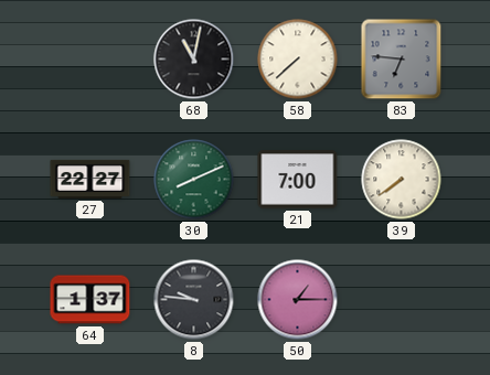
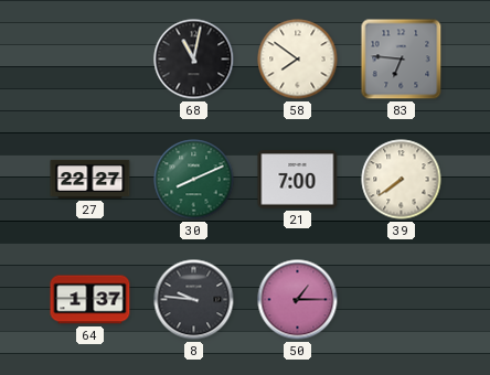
58: 7:38 -> 7:51
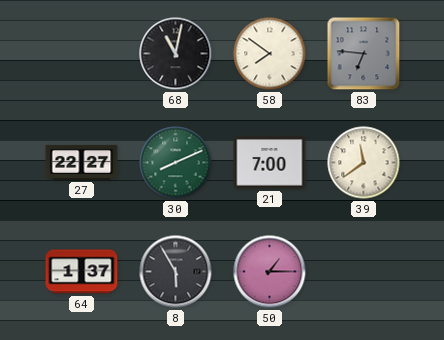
39: 7:39 -> 11:39
8: 9:46 -> 5:55
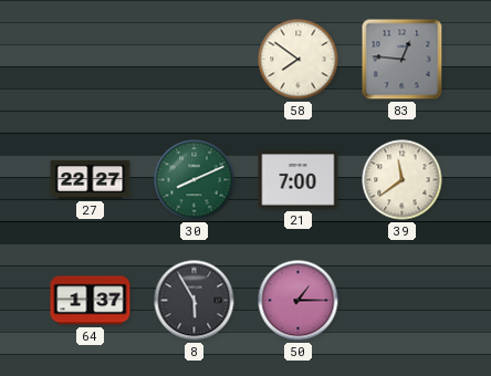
68: 11:02 -> none
83: 6:46 -> 12:46
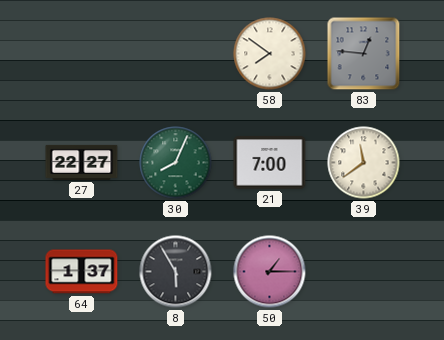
30: 8:11 -> 8:04
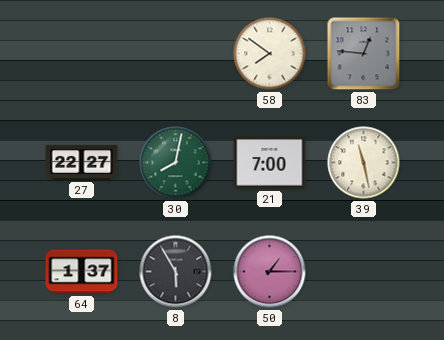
30: 8:04 -> 8:02
39: 11:39 -> 11:28
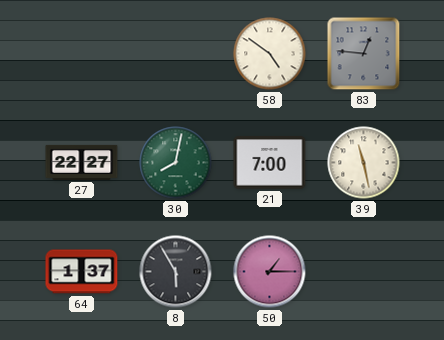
58: 7:51 -> 4:51
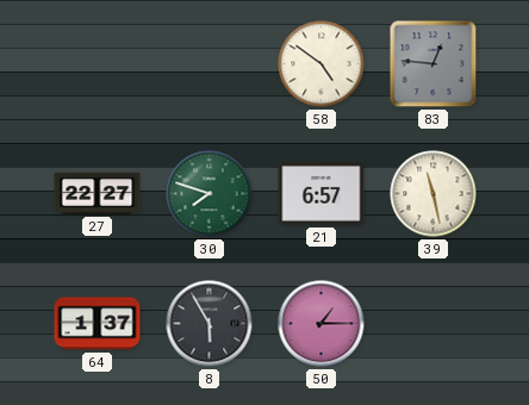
30: 8:02 -> 7:48
21: 7:00 -> 6:57
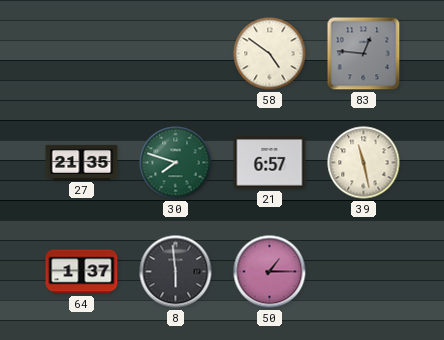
27: 22:27 -> 21:35
8: 5:55 -> 5:59
